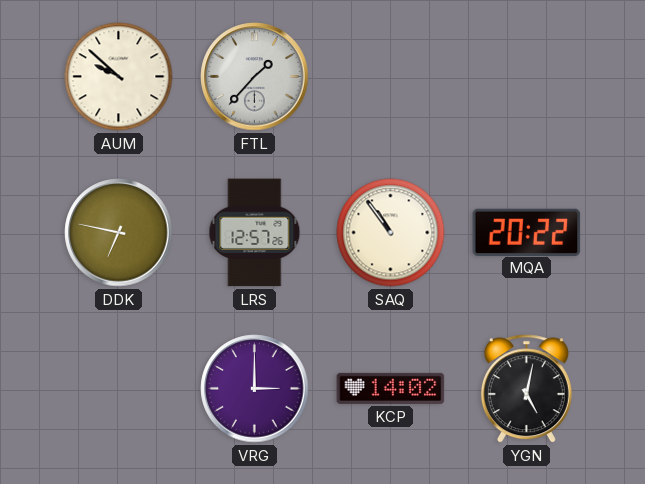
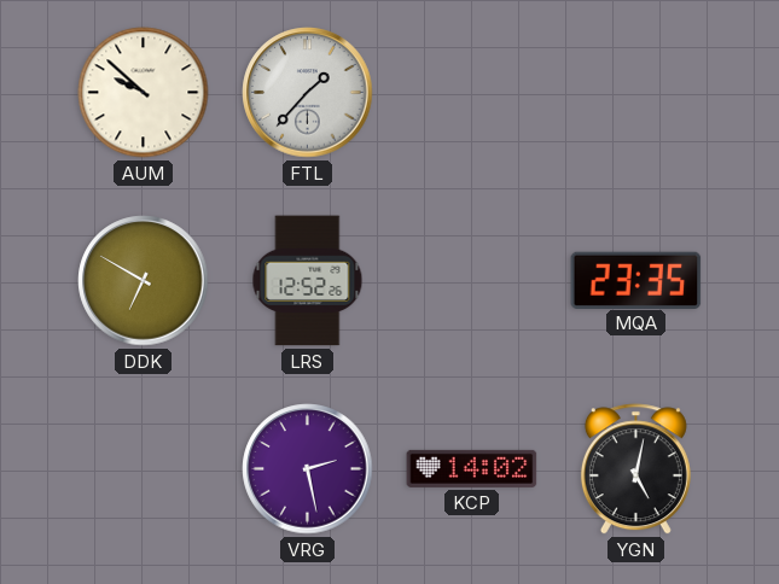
DDK: 6:47 -> 6:50
LRS: 12:57 -> 12:52
SAQ: 10:54 -> none
MQA: 20:22 -> 23:35
VRG: 3:00 -> 2:28
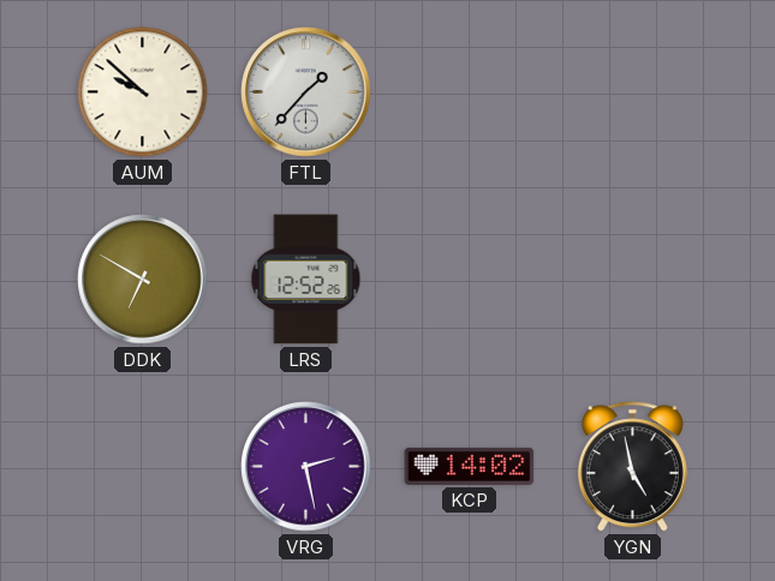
MQA: 23:35 -> none
YGN: 5:02 -> 4:58
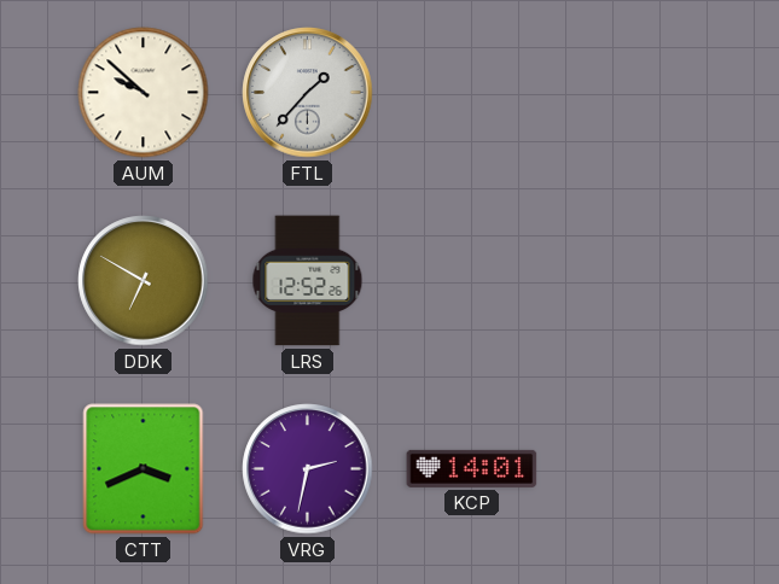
CTT: none -> 3:41
VRG: 2:28 -> 2:32
KCP: 14:02 -> 14:01
YGN: 4:58 -> none
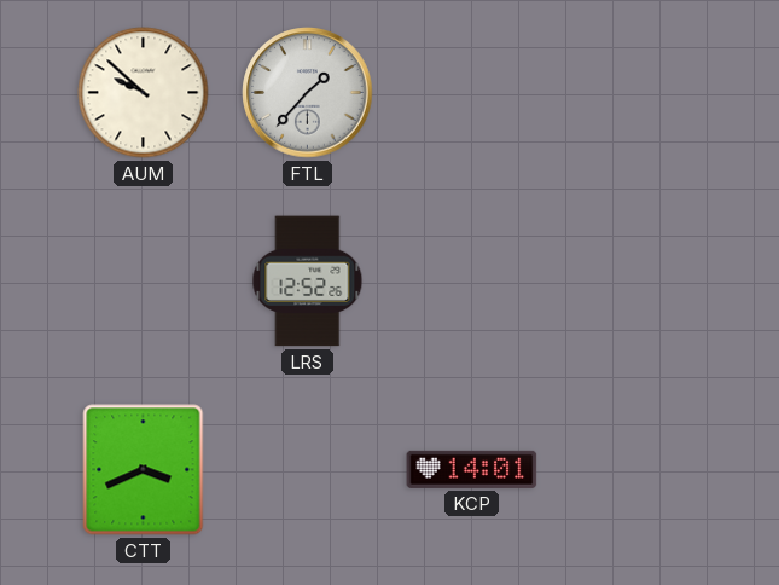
DDK: 6:50 -> none
VRG: 2:32 -> none
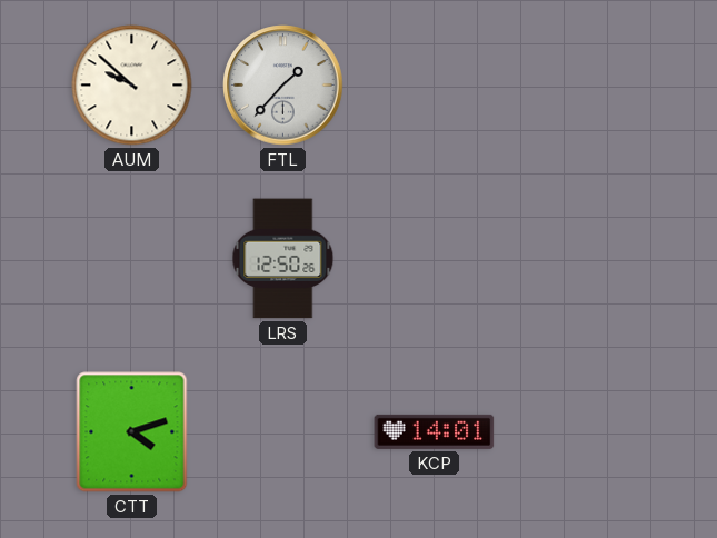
LRS: 12:52 -> 12:50
CTT: 3:41 -> 4:12
